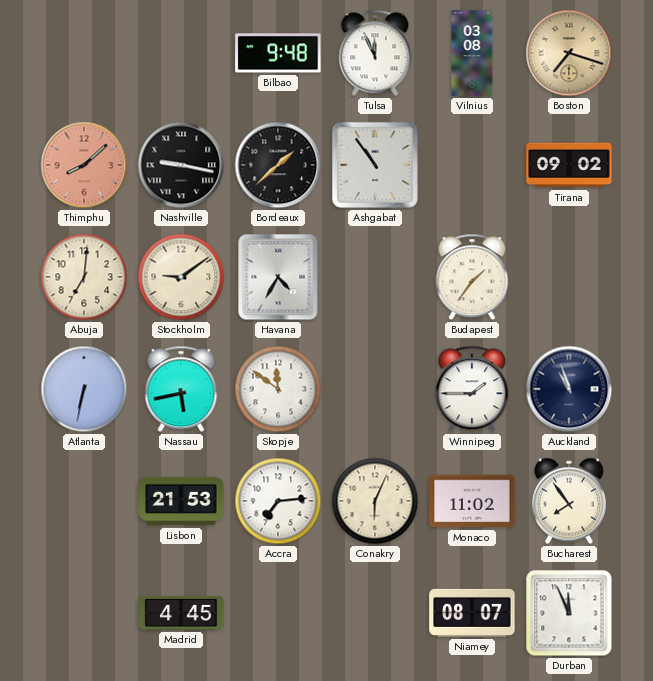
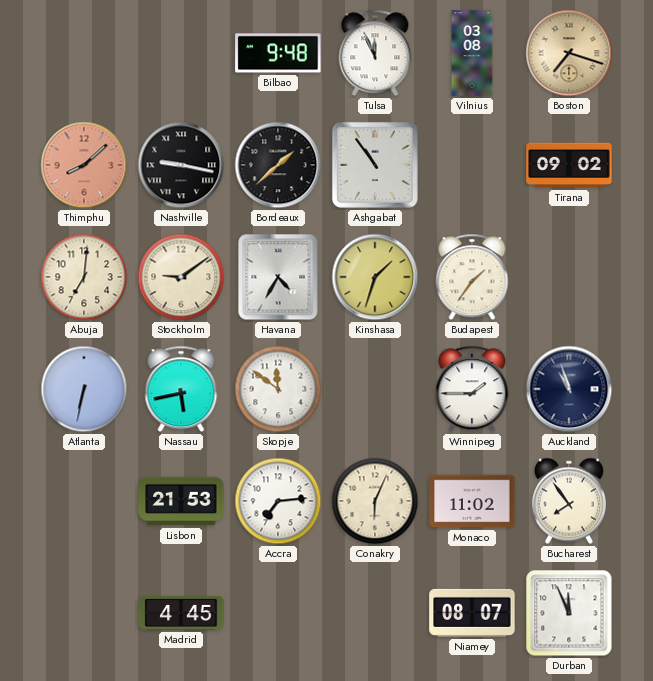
Kinshasa: none -> 1:33
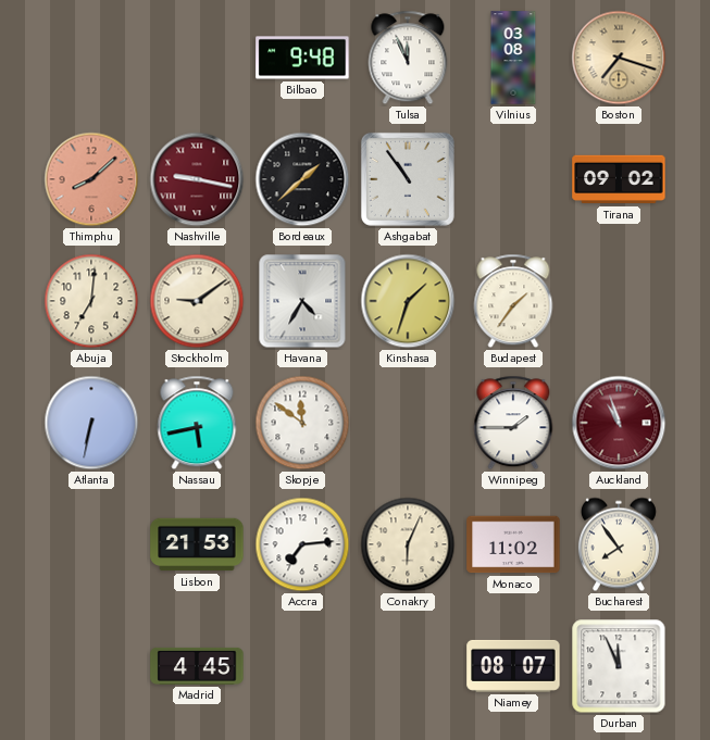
Nashville dial: black -> burgundy
Auckland dial: navy -> burgundy
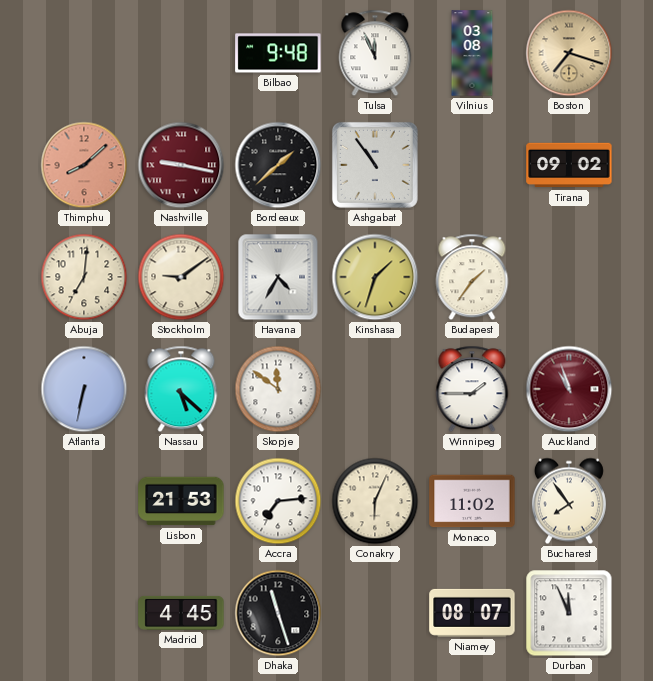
Nassau: 5:43 -> 5:22
Dhaka: none -> 11:27
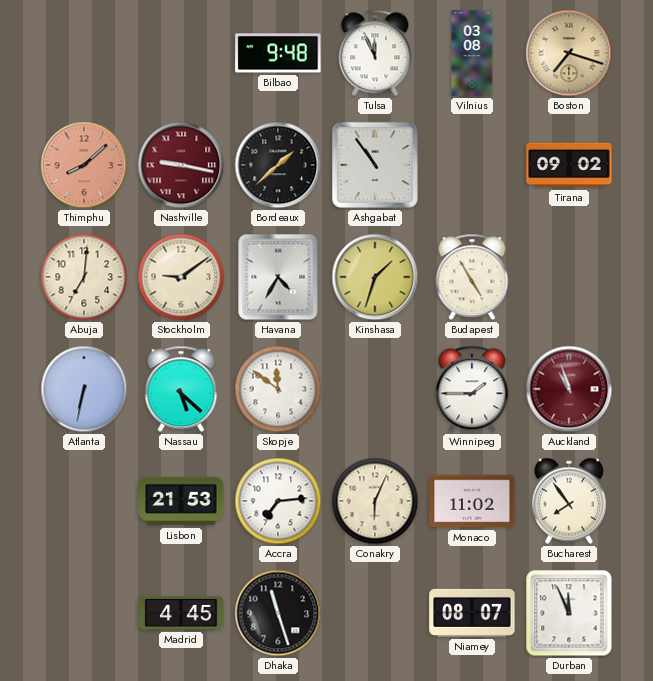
Budapest: 1:36 -> 4:55
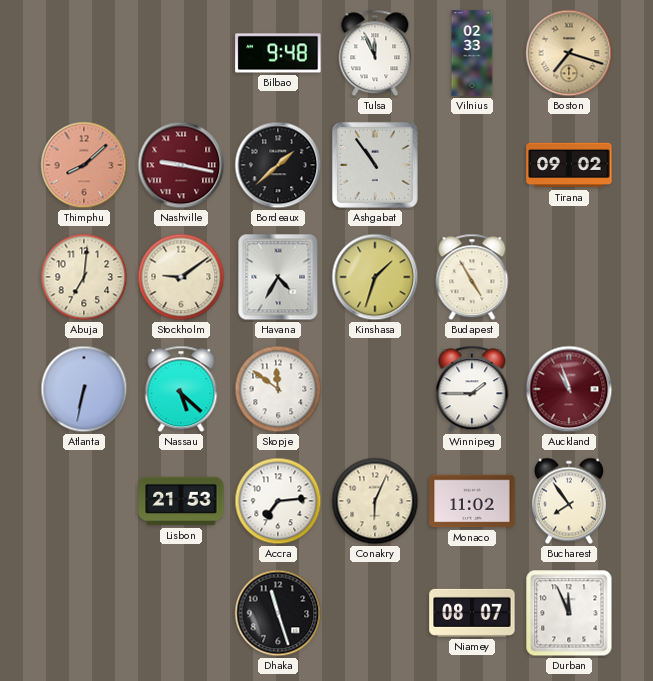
Vilnius: 03:08 -> 02:33
Madrid: 4:45 -> none
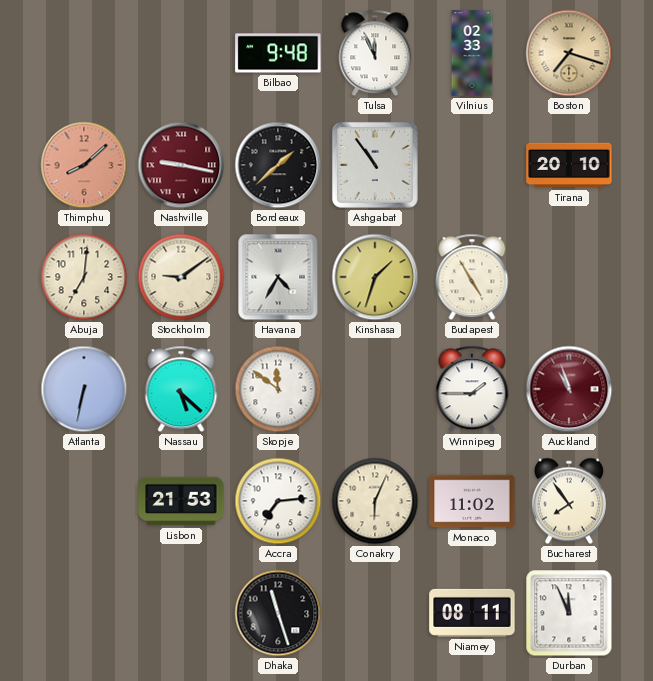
Tirana: 09:02 -> 20:10
Niamey: 08:07 -> 08:11
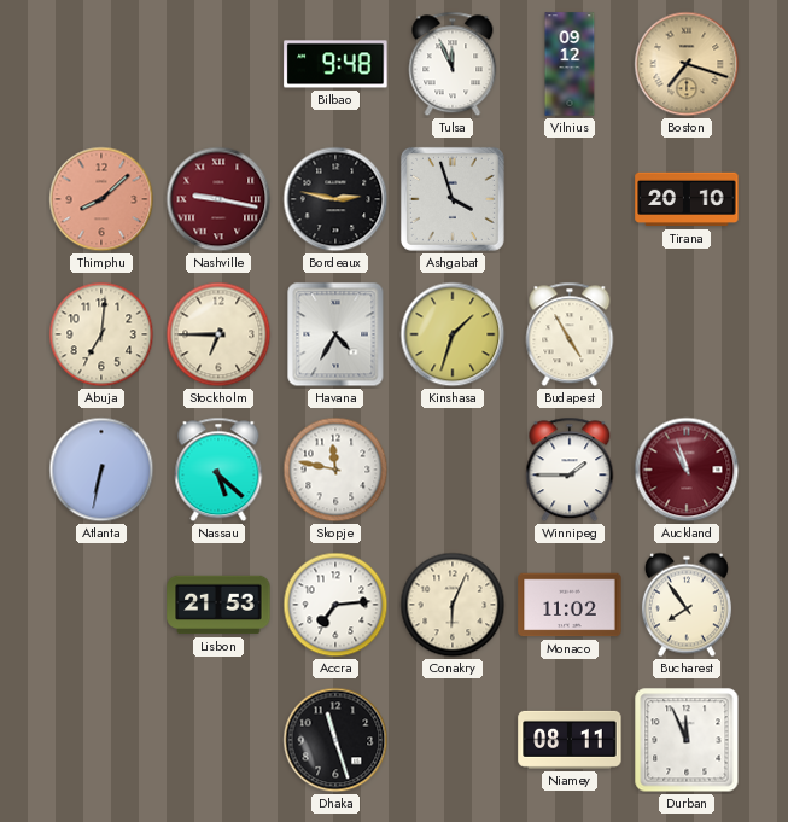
Vilnius: 02:33 -> 09:12
Bordeaux: 1:38 -> 2:47
Ashgabat: 10:54 -> 3:57
Stockholm: 9:09 -> 6:45
Skopje: 11:51 -> 11:47
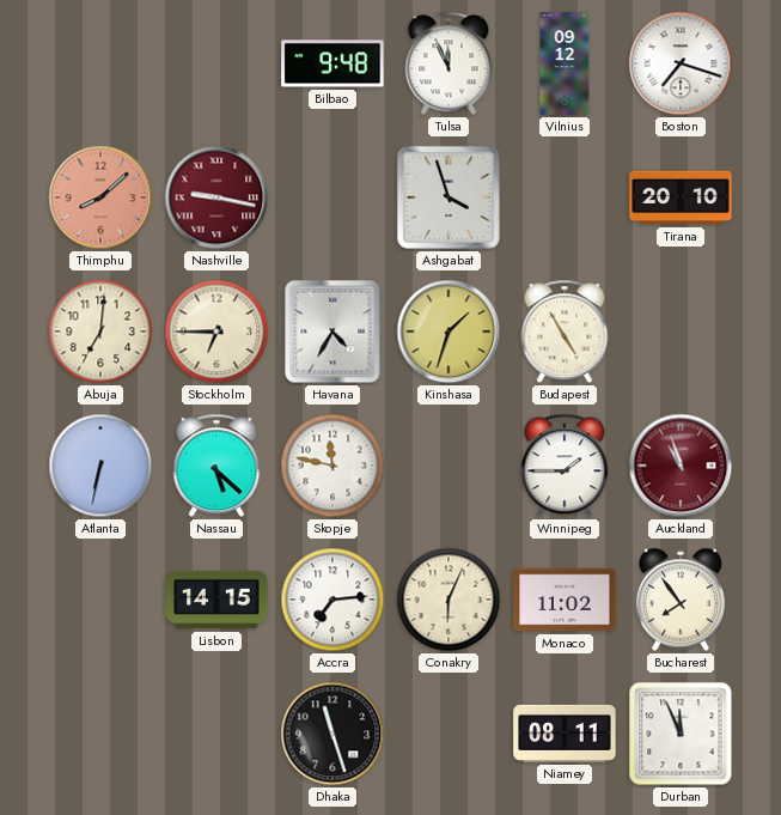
Boston dial: champagne -> white
Bordeaux: 2:47 -> none
Lisbon: 21:53 -> 14:15
